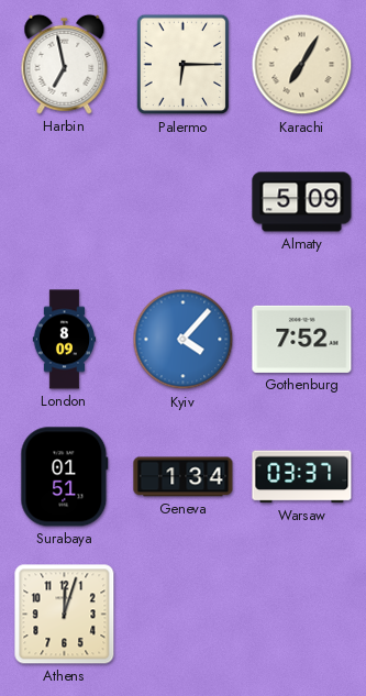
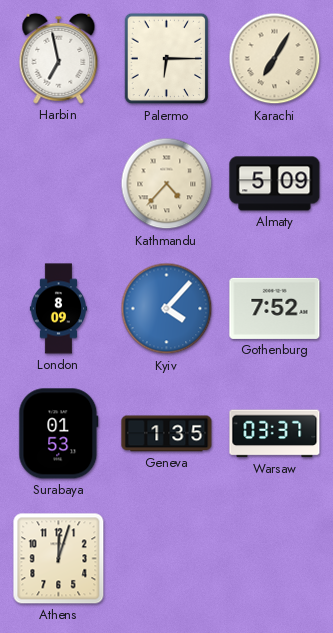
Kathmandu: none -> 4:37
Surabaya: 01:51 -> 01:53
Geneva: 1:34 -> 1:35
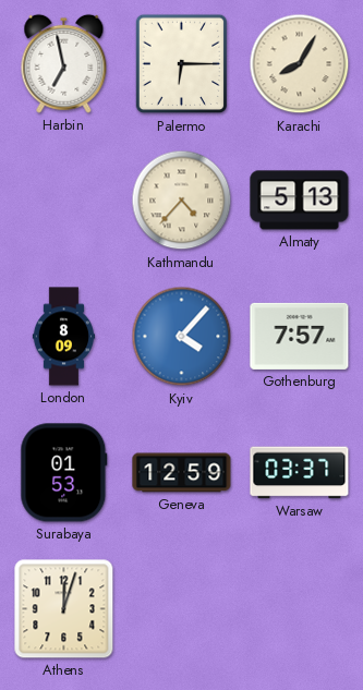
Karachi: 7:05 -> 8:05
Almaty: 5:09 -> 5:13
Gothenburg: 7:52 -> 7:57
Geneva: 1:35 -> 12:59
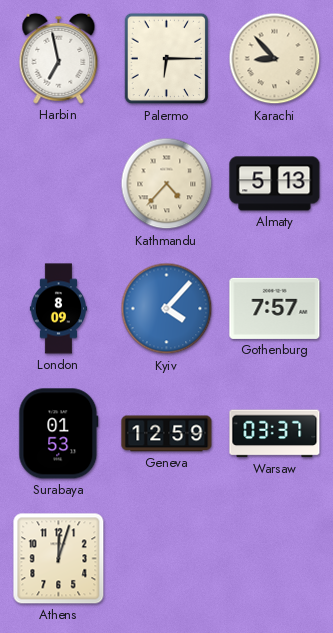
Karachi: 8:05 -> 8:53
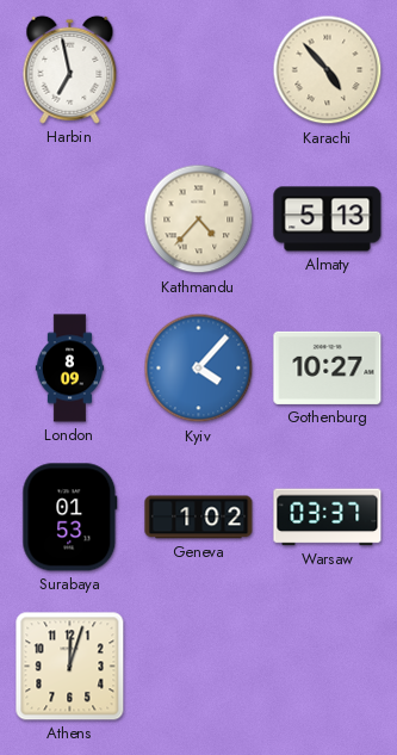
Palermo: 6:15 -> none
Karachi: 8:53 -> 4:53
Gothenburg: 7:57 -> 10:27
Geneva: 12:59 -> 1:02
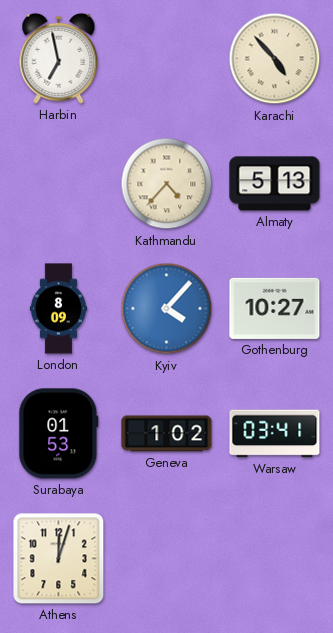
Warsaw: 03:37 -> 03:41
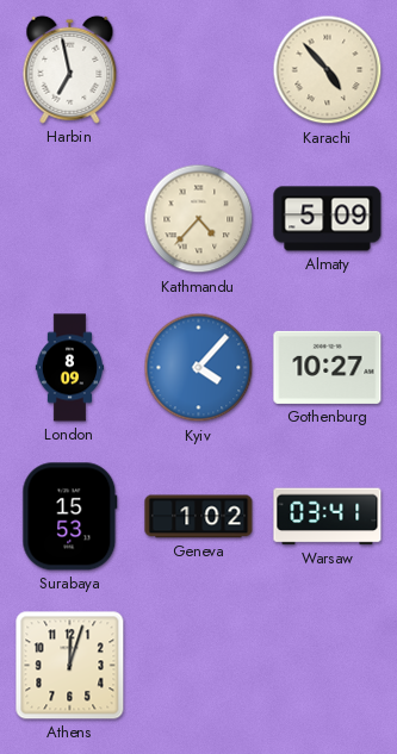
Almaty: 5:13 -> 5:09
Surabaya: 01:53 -> 15:53
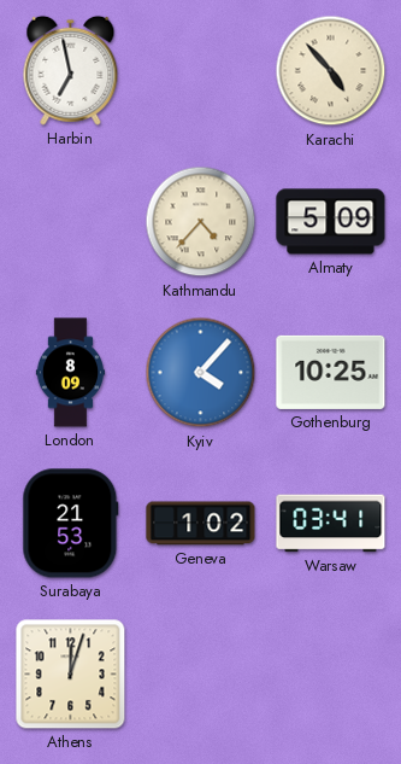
Gothenburg: 10:27 -> 10:25
Surabaya: 15:53 -> 21:53
